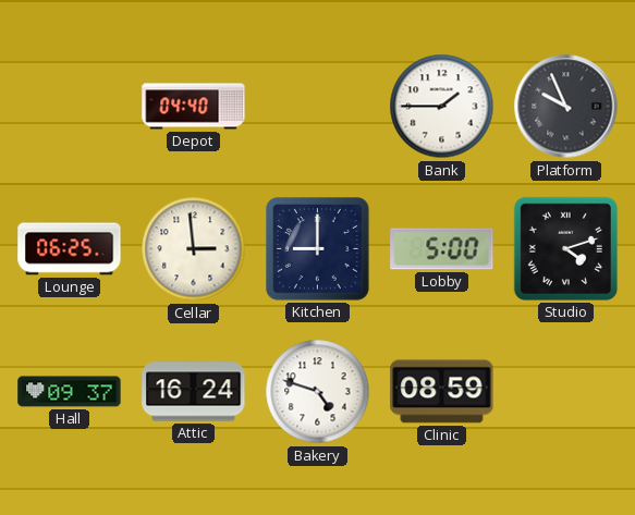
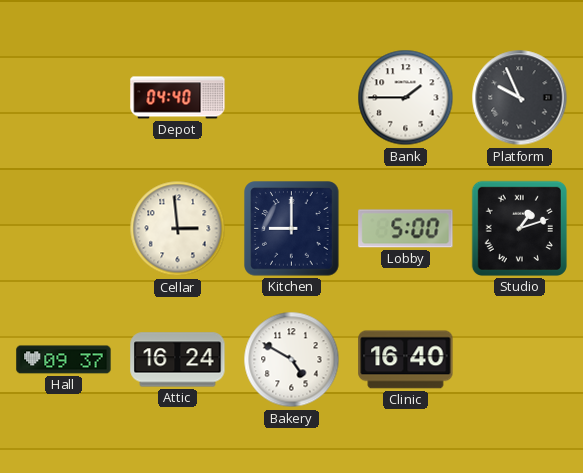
Lounge: 06:25 -> none
Studio: 4:12 -> 1:12
Bakery: 4:48 -> 4:50
Clinic: 08:59 -> 16:40
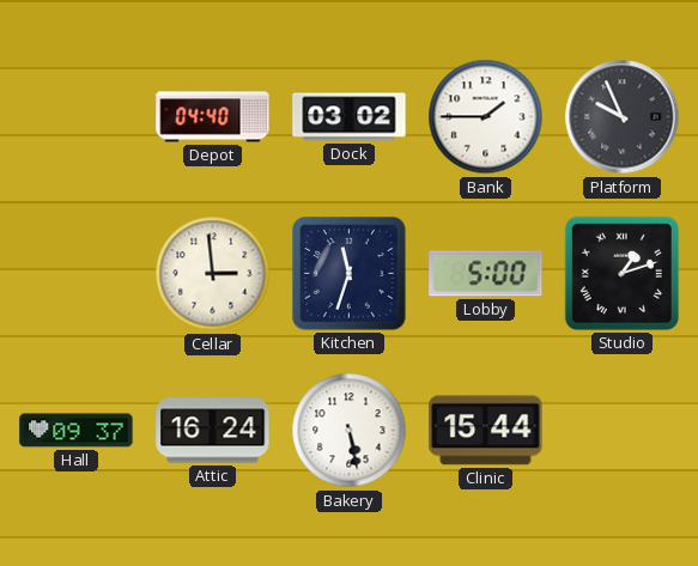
Dock: none -> 03:02
Kitchen: 9:00 -> 11:33
Bakery: 4:50 -> 5:28
Clinic: 16:40 -> 15:44
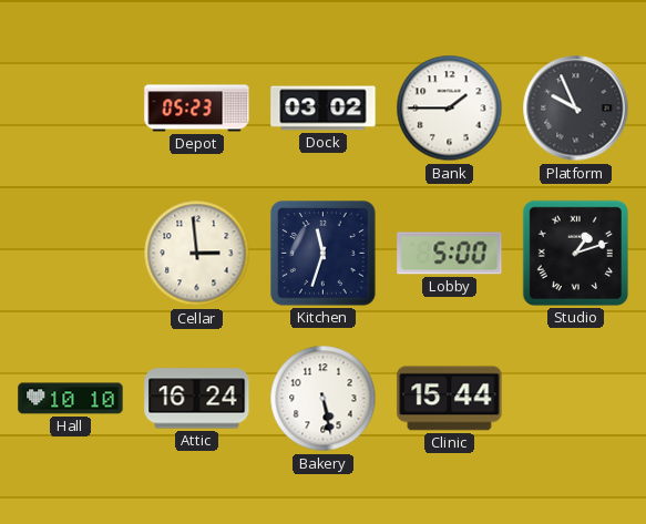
Depot: 04:40 -> 05:23
Hall: 09:37 -> 10:10
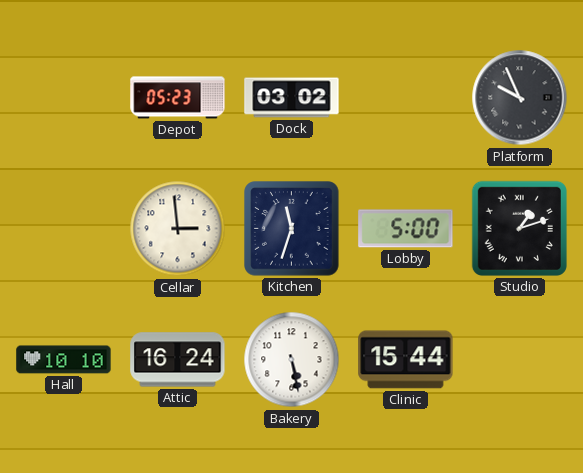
Bank: 1:45 -> none
